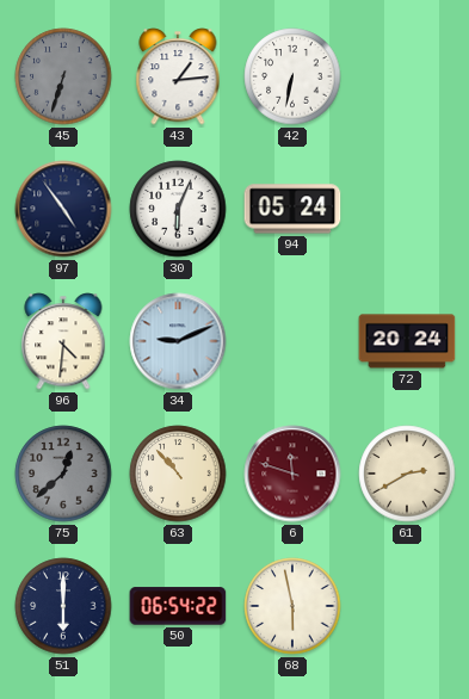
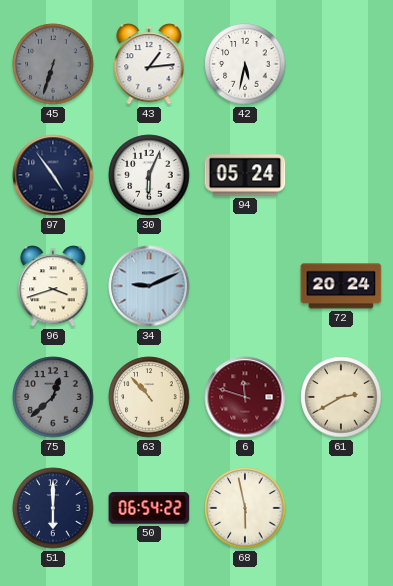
42: 6:32 -> 5:32
96: 4:31 -> 3:42
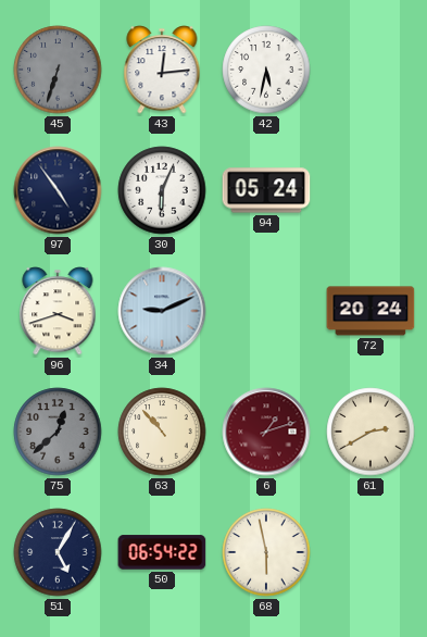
43: 1:14 -> 12:14
6: 11:48 -> 1:12
51: 6:00 -> 5:05
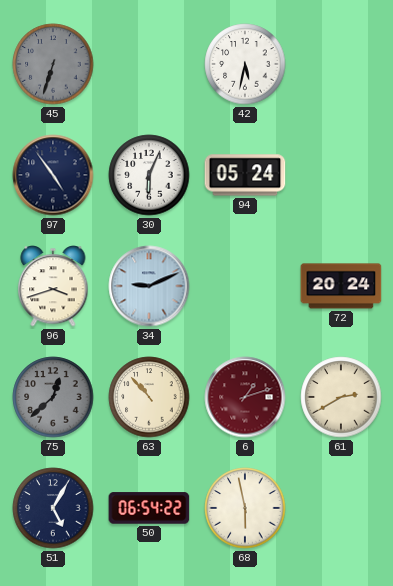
43: 12:14 -> none
